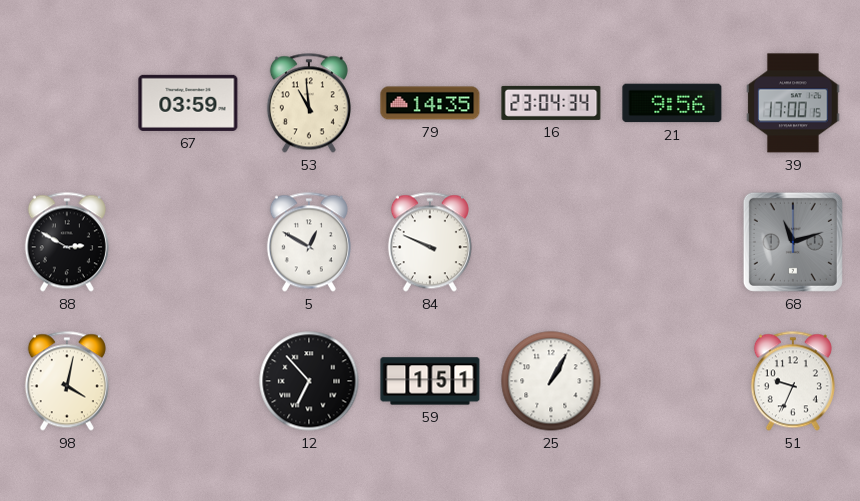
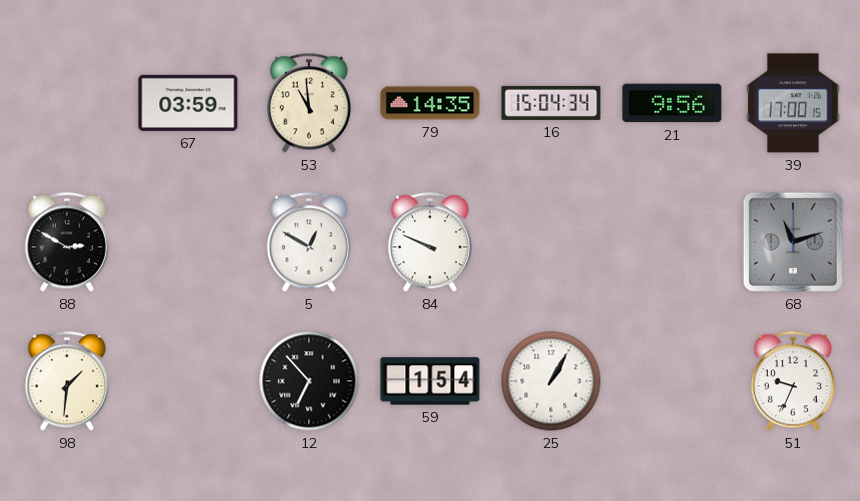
16: 23:04 -> 15:04
98: 4:02 -> 1:31
59: 1:51 -> 1:54
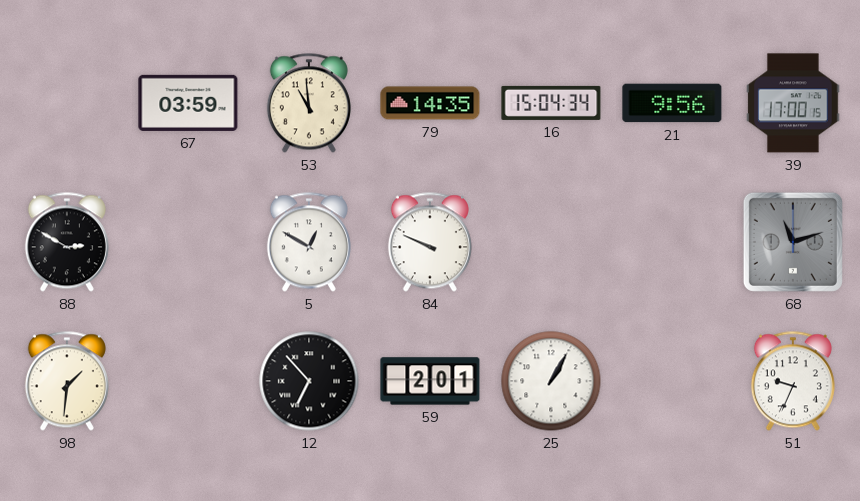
59: 1:54 -> 2:01
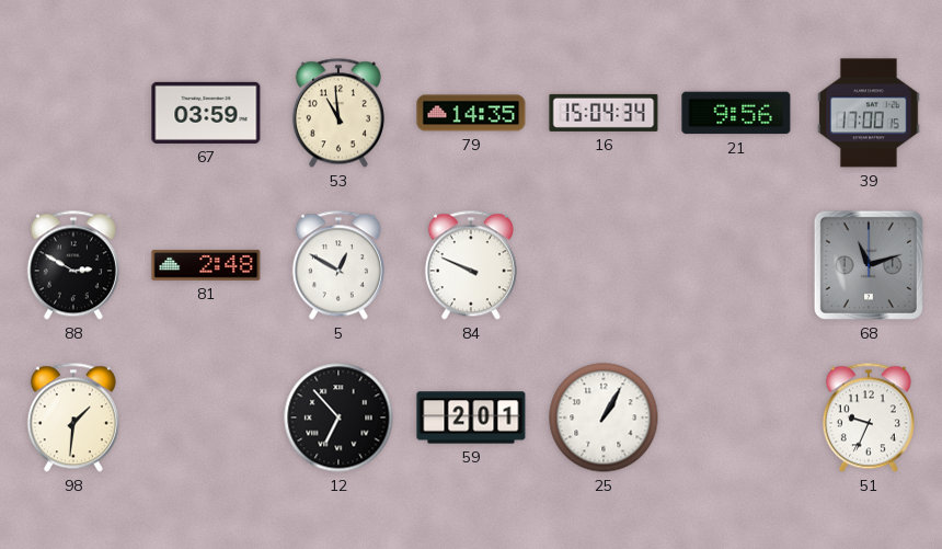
81: none -> 2:48
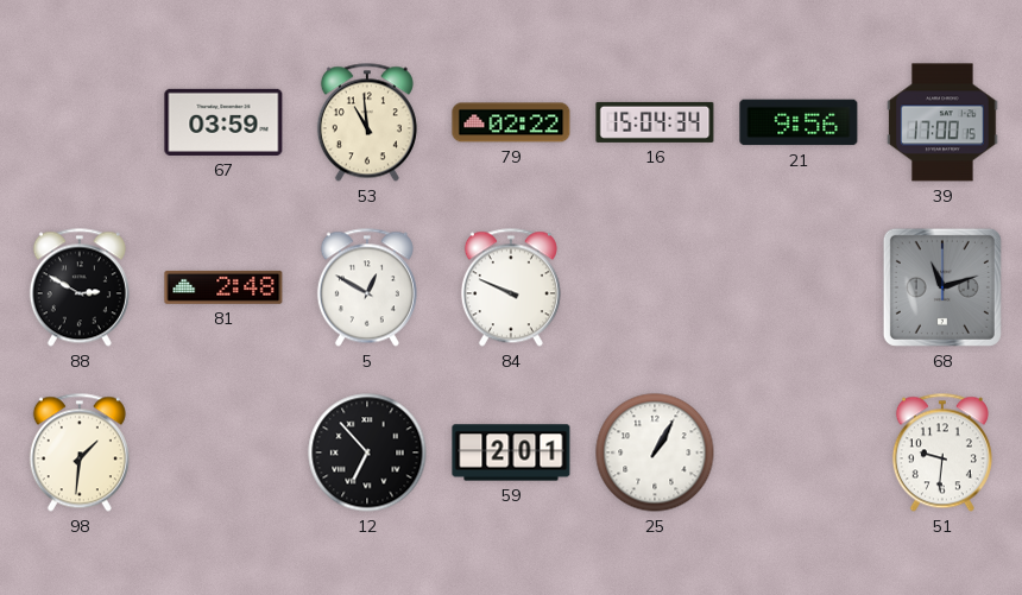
79: 14:35 -> 02:22
51: 9:34 -> 9:31
